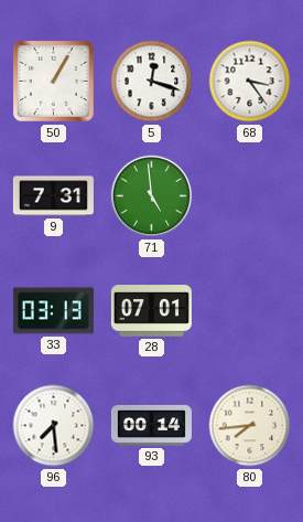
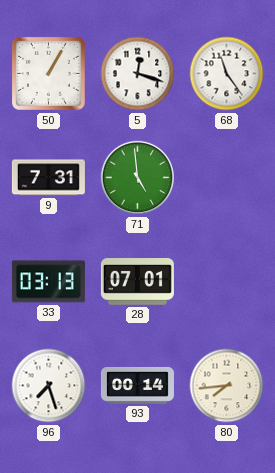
68: 3:24 -> 11:24
96: 7:29 -> 7:27
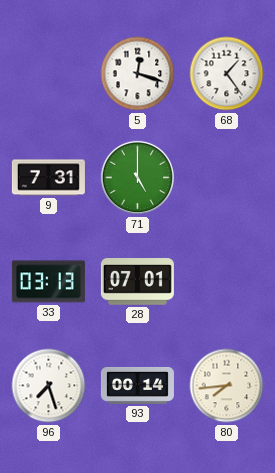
50: 1:05 -> none
68: 11:24 -> 1:24
71: 4:59 -> 5:00
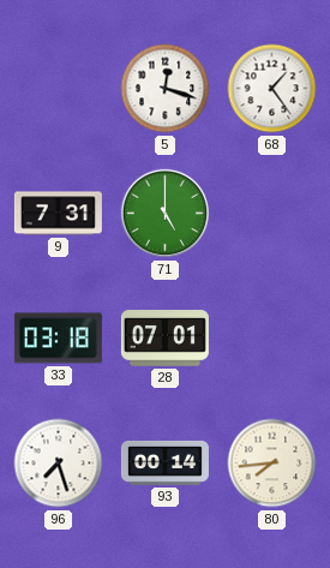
33: 03:13 -> 03:18
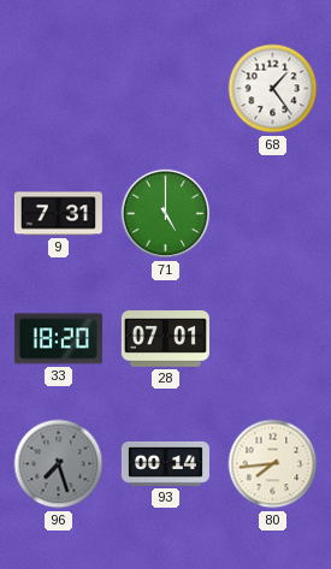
5: 12:18 -> none
33: 03:18 -> 18:20
96 dial: white -> grey
